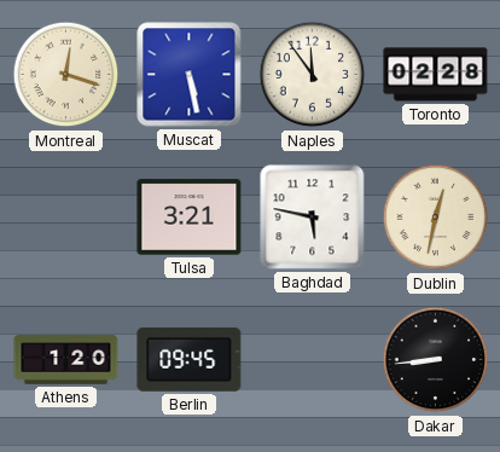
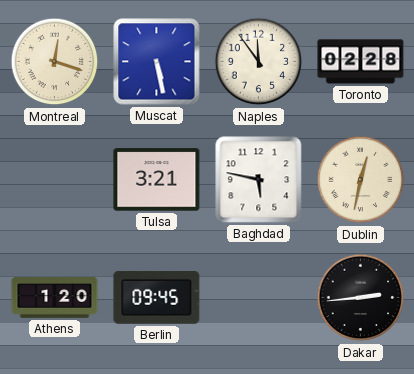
Dakar: 8:44 -> 2:44
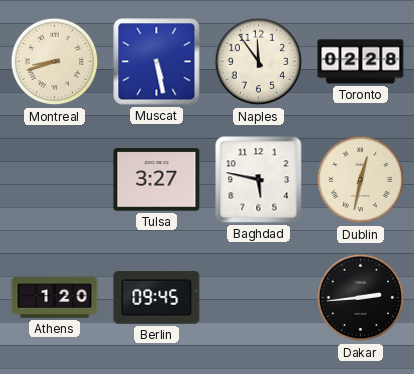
Montreal: 12:18 -> 8:42
Tulsa: 3:21 -> 3:27
